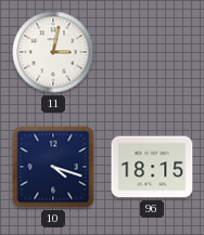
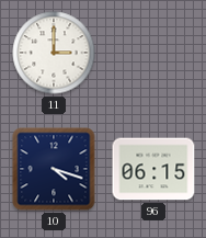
11: 3:02 -> 3:00
96: 18:15 -> 06:15
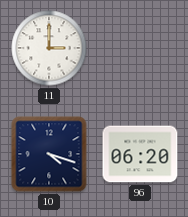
96: 06:15 -> 06:20
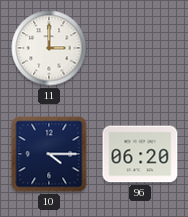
10: 4:18 -> 4:15
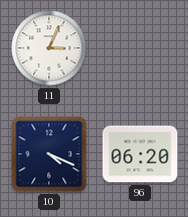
11: 3:00 -> 3:04
10: 4:15 -> 4:19
